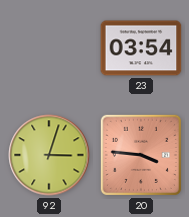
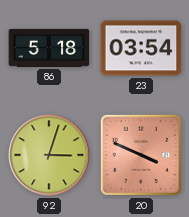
86: none -> 5:18
20: 3:46 -> 3:49
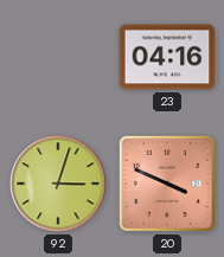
86: 5:18 -> none
23: 03:54 -> 04:16
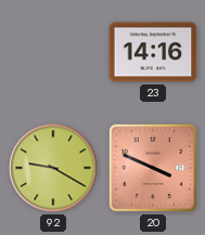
23: 04:16 -> 14:16
92: 3:03 -> 9:20
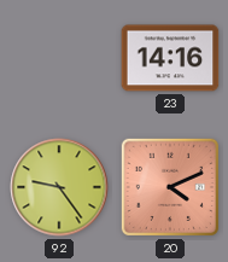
92: 9:20 -> 9:24
20: 3:49 -> 4:11
